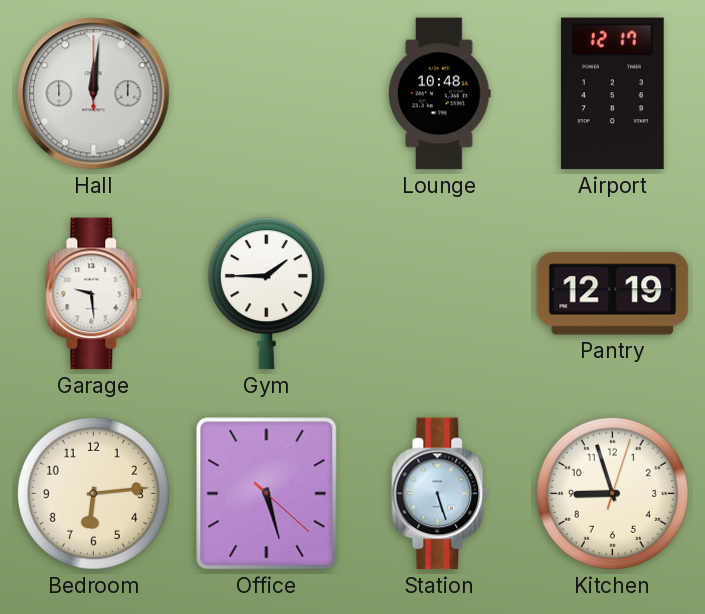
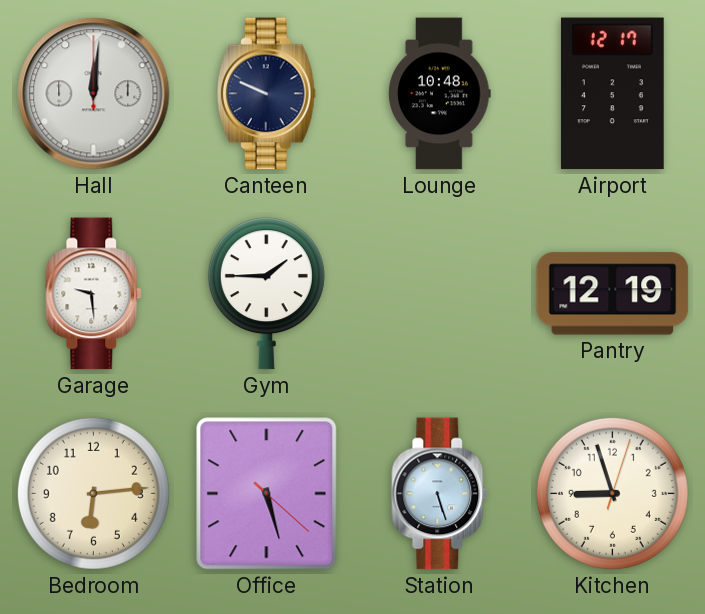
Canteen: none -> 9:49
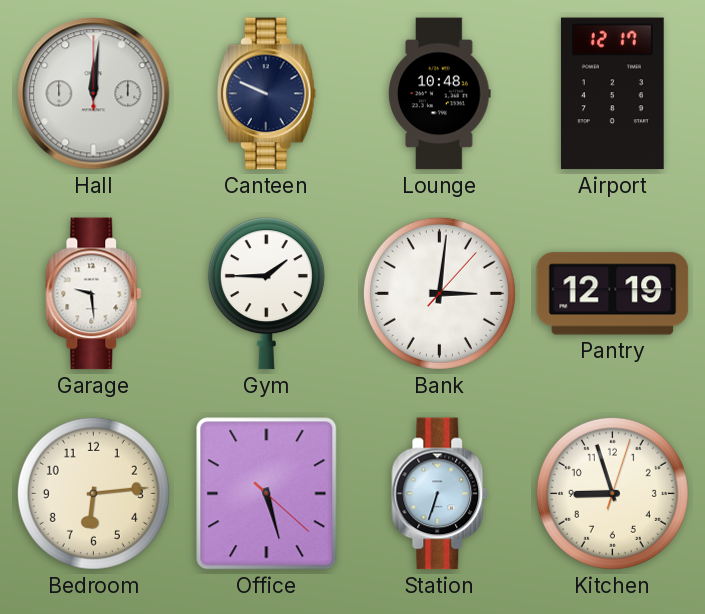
Bank: none -> 3:01
Station: 5:27 -> 6:33
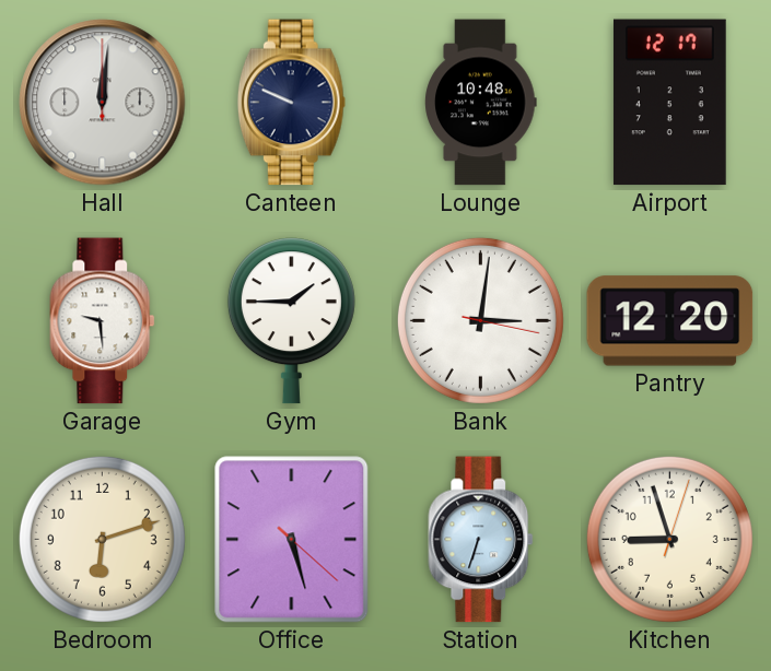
Bank: 3:01:07 -> 3:01:17
Pantry: 12:19 -> 12:20
Bedroom: 6:14 -> 6:12
